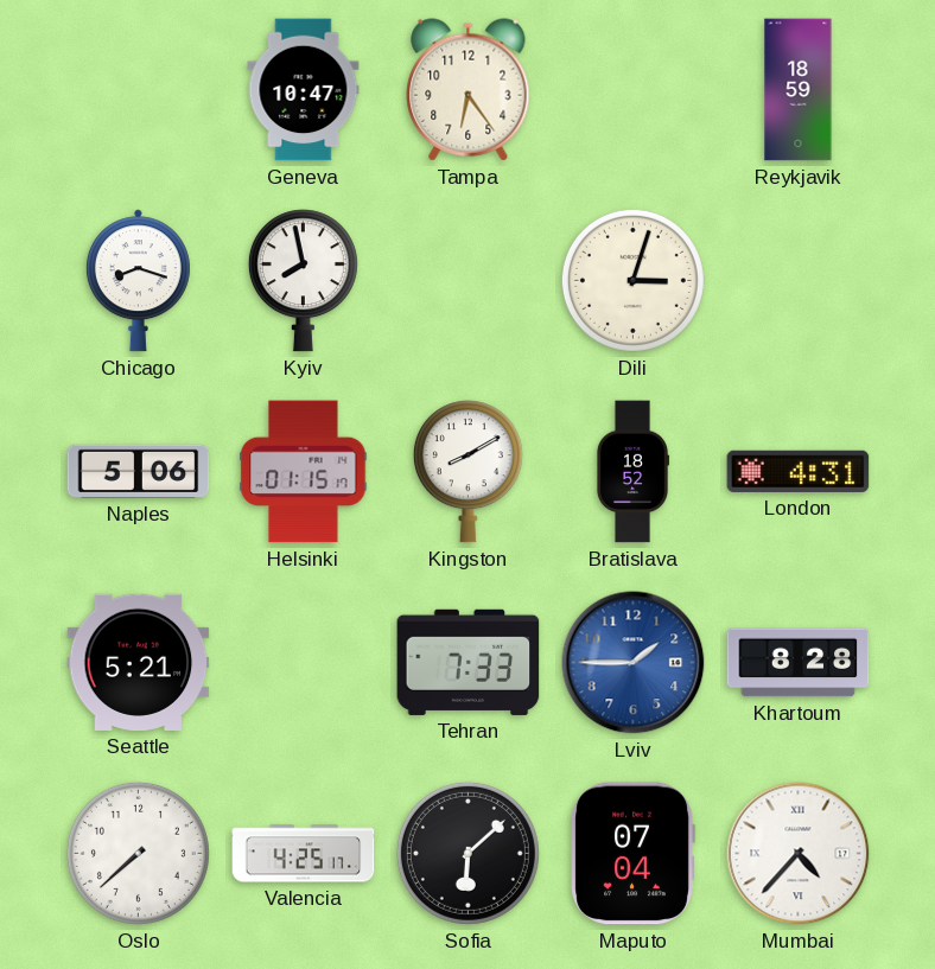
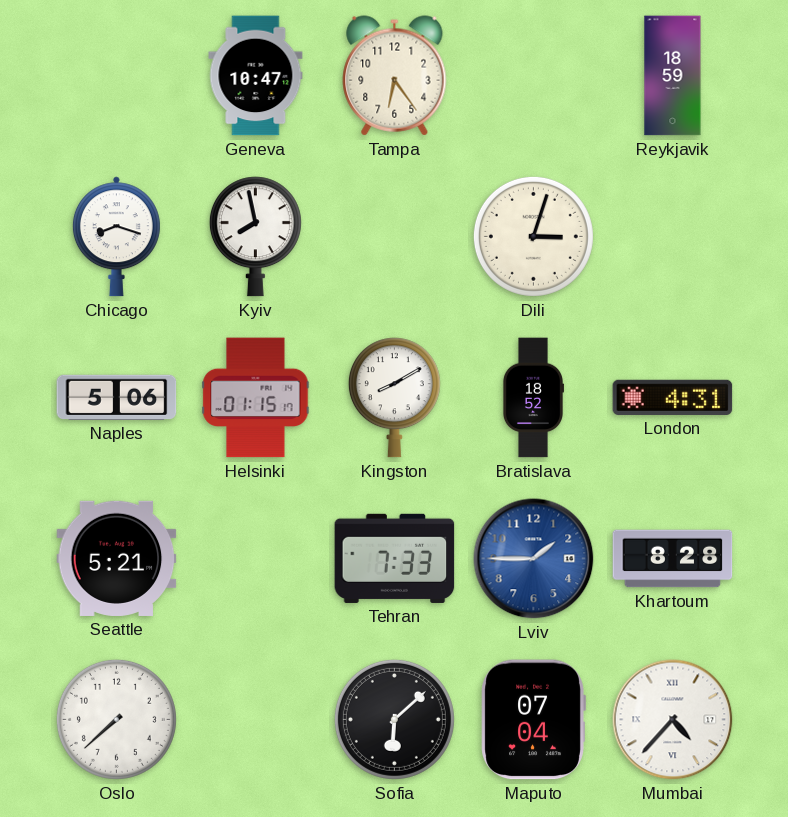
Valencia: 4:25 -> none
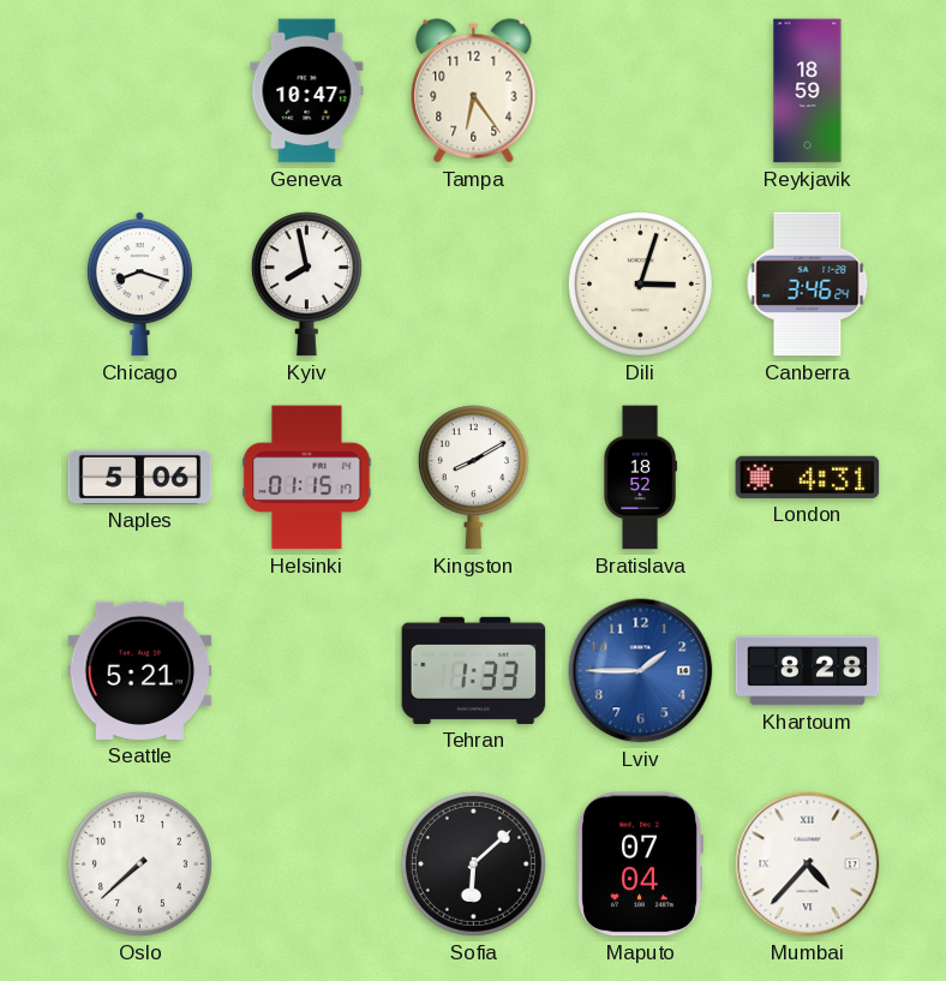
Canberra: none -> 3:46
Tehran: 7:33 -> 1:33
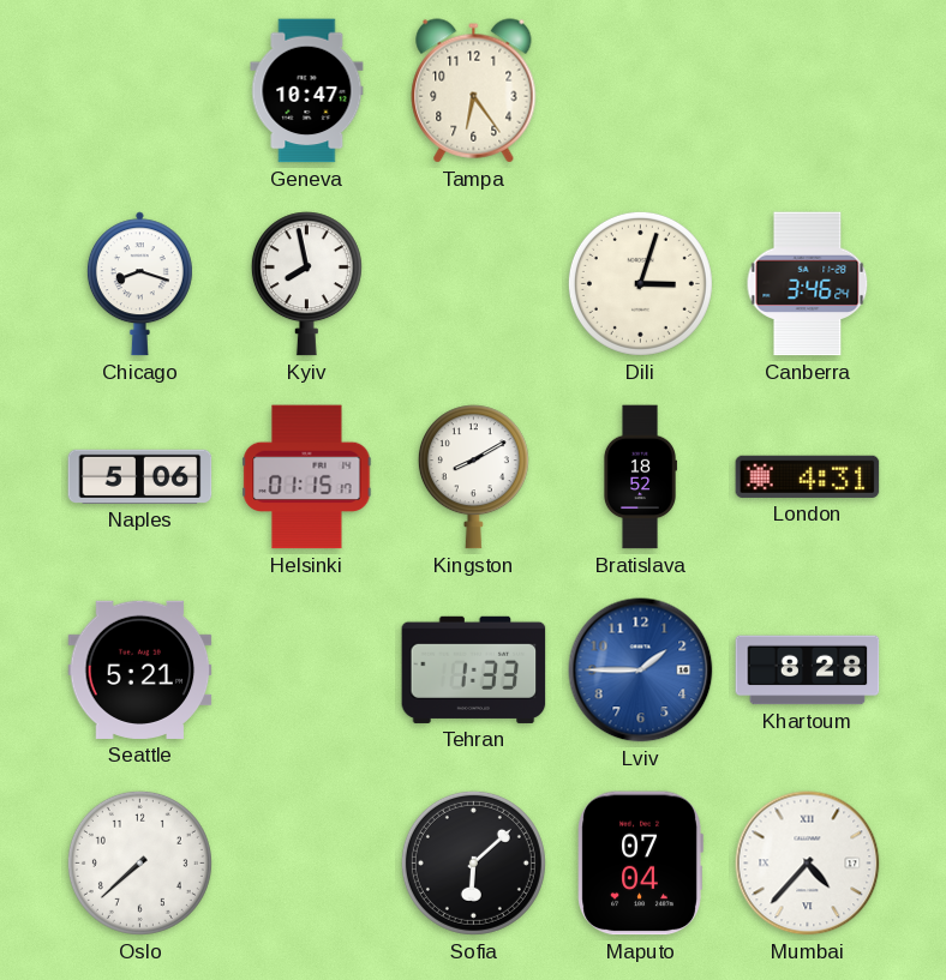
Reykjavik: 18:59 -> none
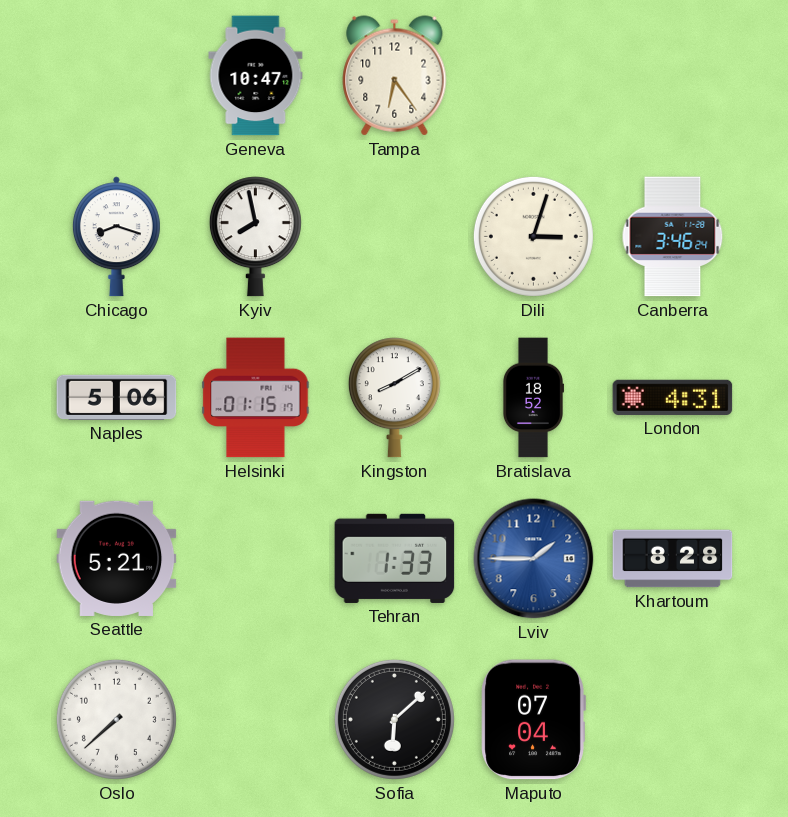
Mumbai: 4:37 -> none
